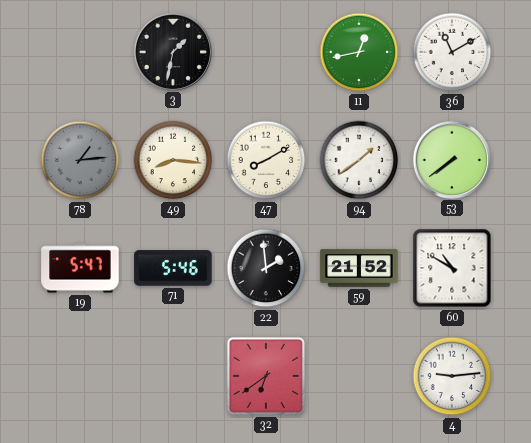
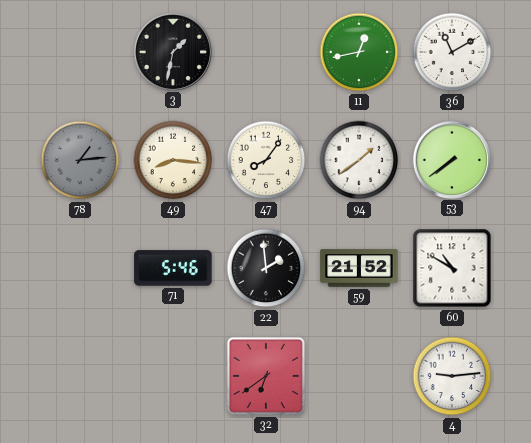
47: 8:10 -> 8:06
19: 5:47 -> none
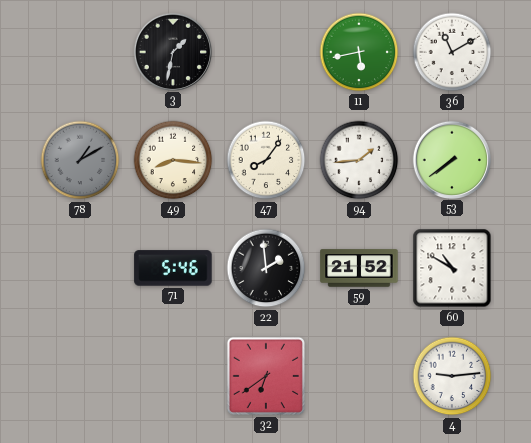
11: 12:43 -> 5:43
78: 1:14 -> 1:10
94: 1:39 -> 1:44
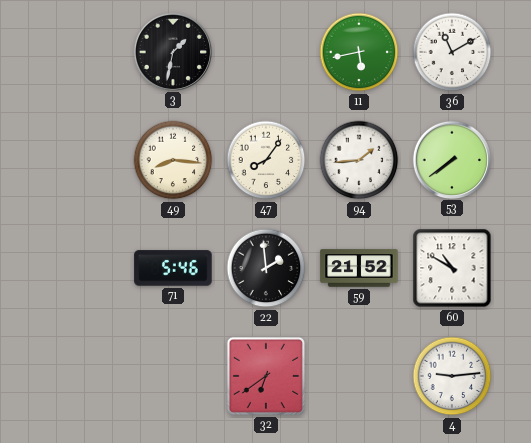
78: 1:10 -> none
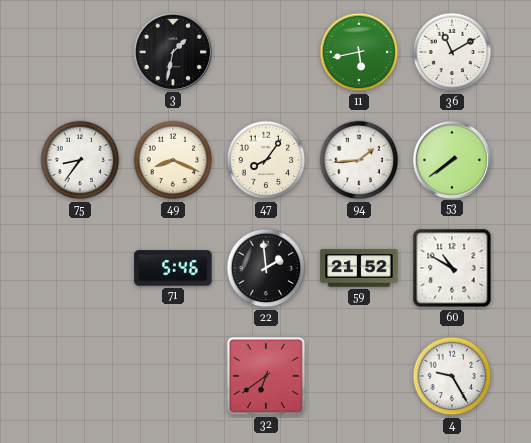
75: none -> 8:36
49: 8:16 -> 8:19
4: 9:14 -> 9:25
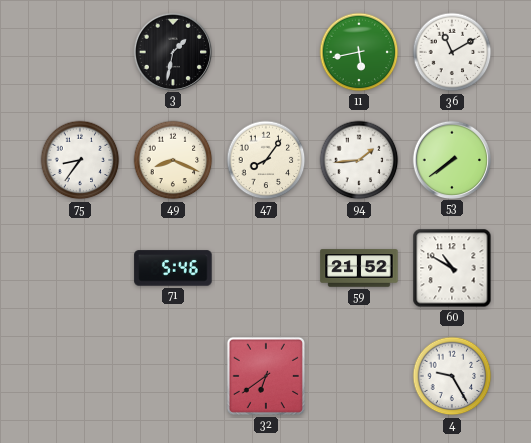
22: 1:59 -> none
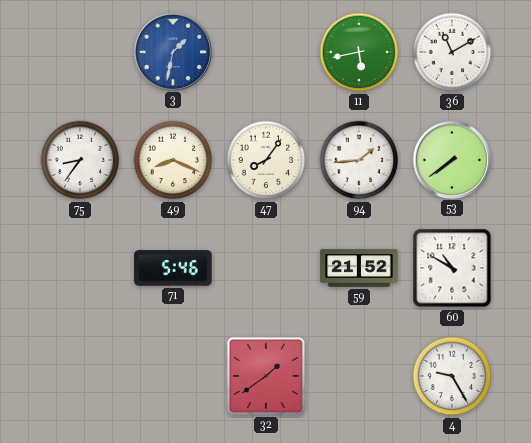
3 dial: black -> blue
32: 6:39 -> 1:39
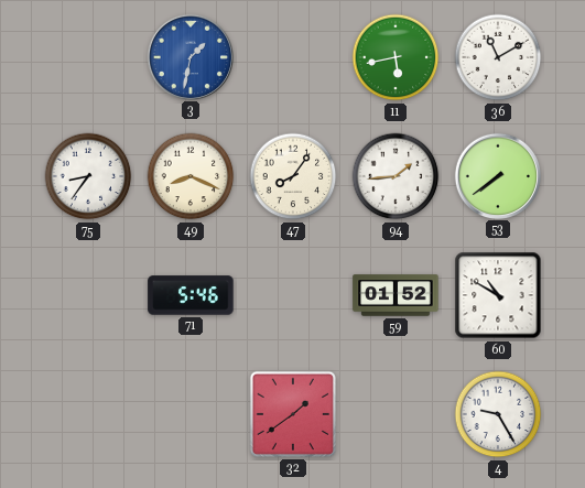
59: 21:52 -> 01:52
